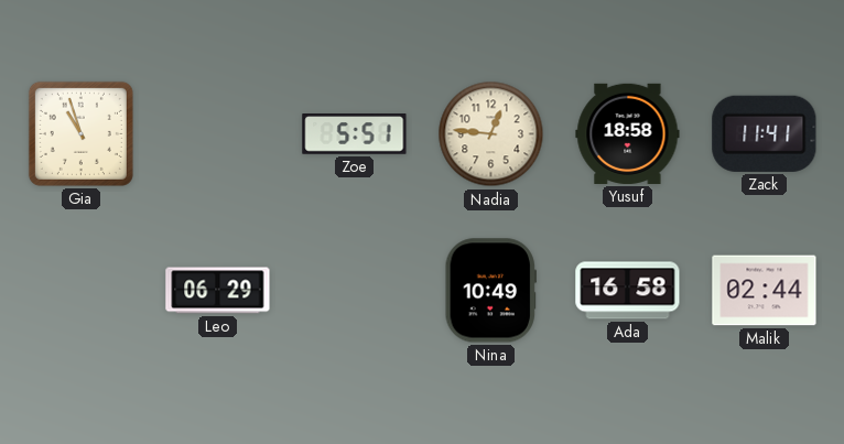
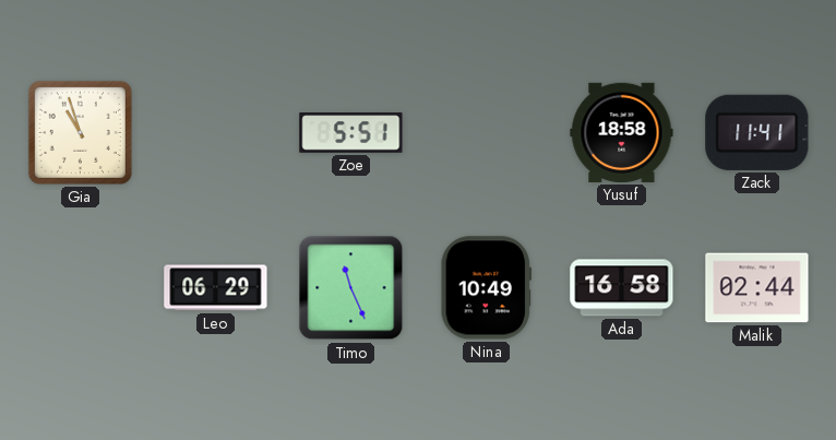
Nadia: 12:46 -> none
Timo: none -> 11:26
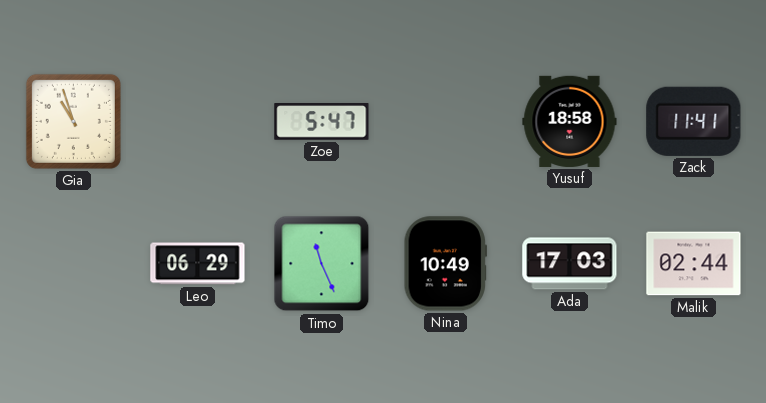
Zoe: 5:51 -> 5:47
Ada: 16:58 -> 17:03
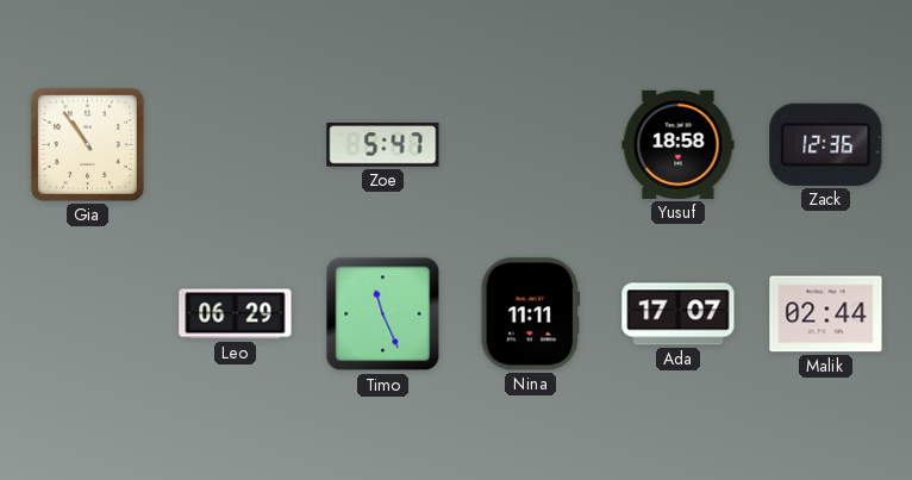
Gia: 10:57 -> 10:54
Zack: 11:41 -> 12:36
Nina: 10:49 -> 11:11
Ada: 17:03 -> 17:07
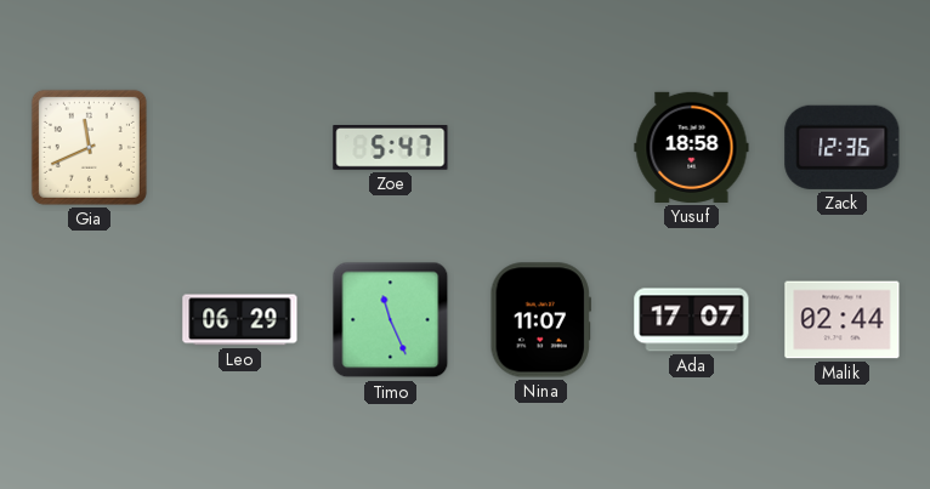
Gia: 10:54 -> 11:41
Nina: 11:11 -> 11:07
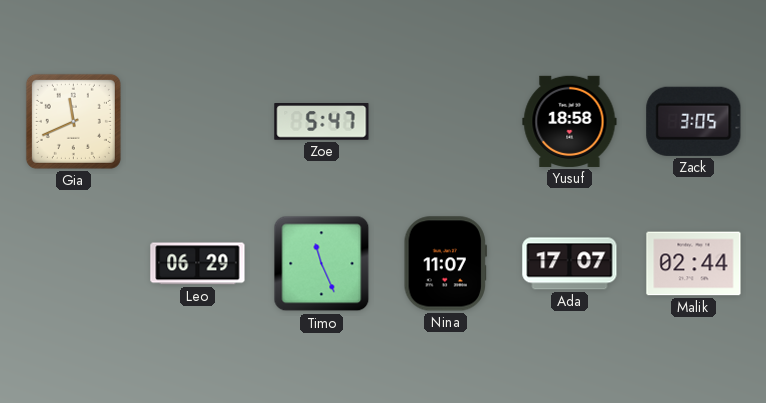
Zack: 12:36 -> 3:05
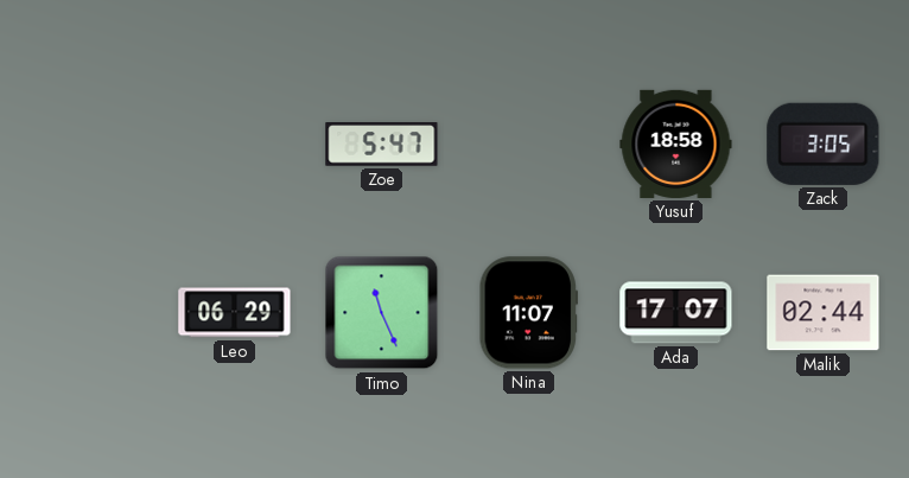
Gia: 11:41 -> none
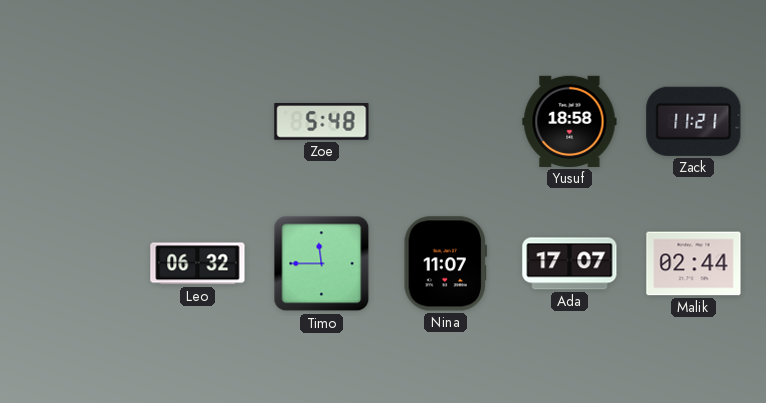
Zoe: 5:47 -> 5:48
Zack: 3:05 -> 11:21
Leo: 06:29 -> 06:32
Timo: 11:26 -> 11:45
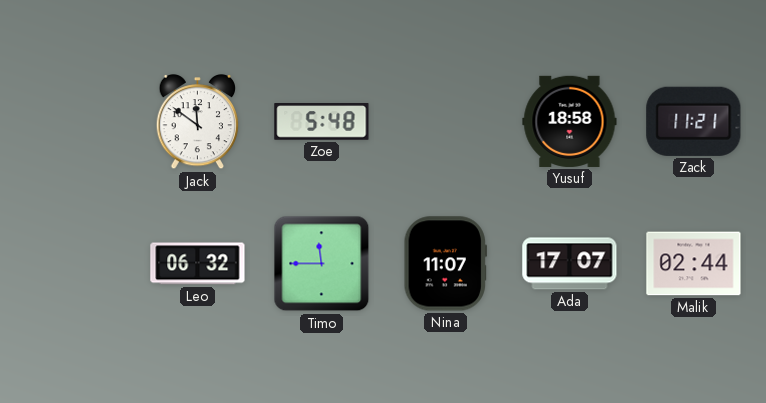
Jack: none -> 11:51
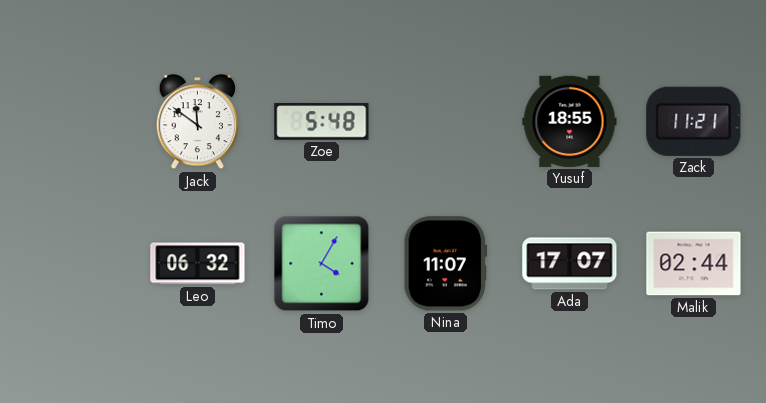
Yusuf: 18:58 -> 18:55
Timo: 11:45 -> 4:05
